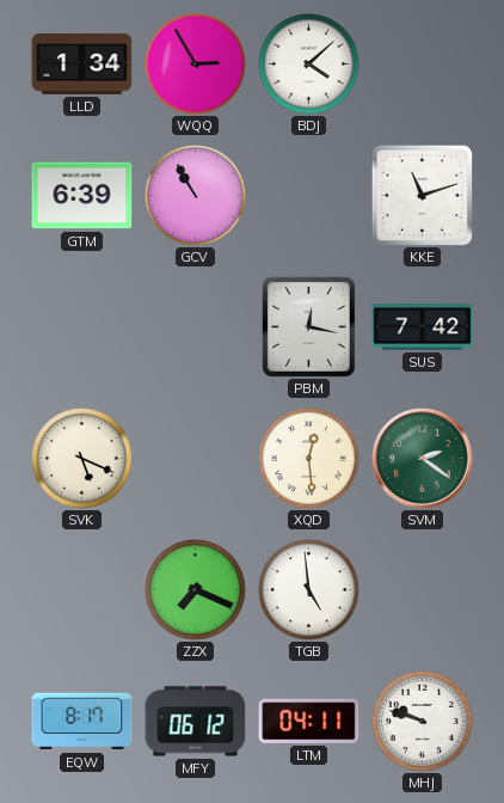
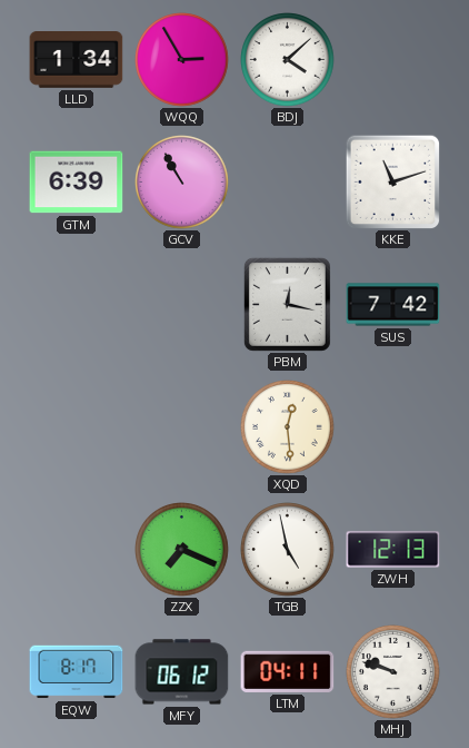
SVK: 5:19 -> none
SVM: 2:21 -> none
TGB: 4:59 -> 4:58
ZWH: none -> 12:13
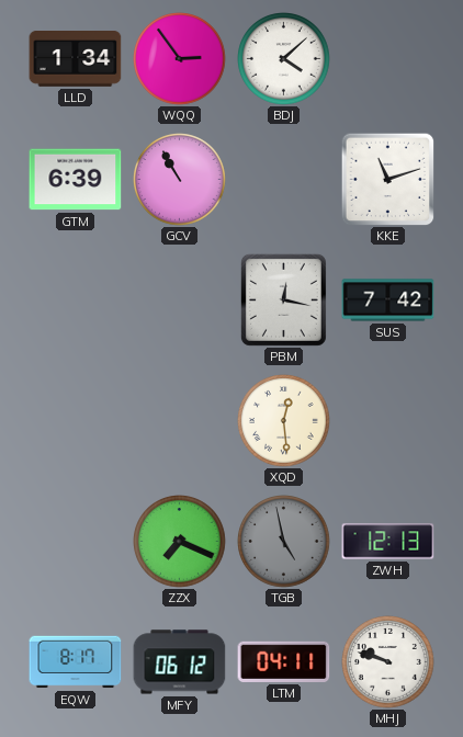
WQQ: 2:55 -> 2:54
TGB dial: white -> grey
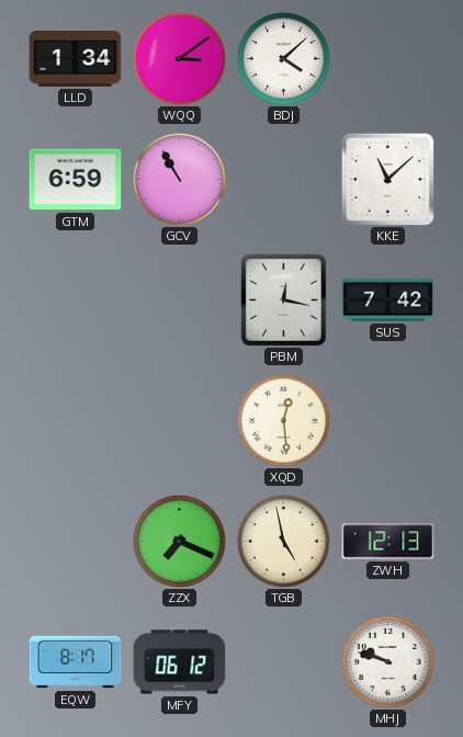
WQQ: 2:54 -> 3:09
GTM: 6:39 -> 6:59
KKE: 11:12 -> 11:08
TGB dial: grey -> cream
LTM: 04:11 -> none
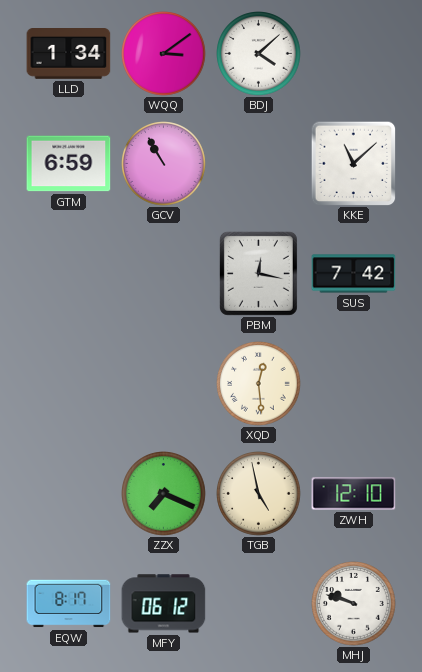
ZWH: 12:13 -> 12:10
